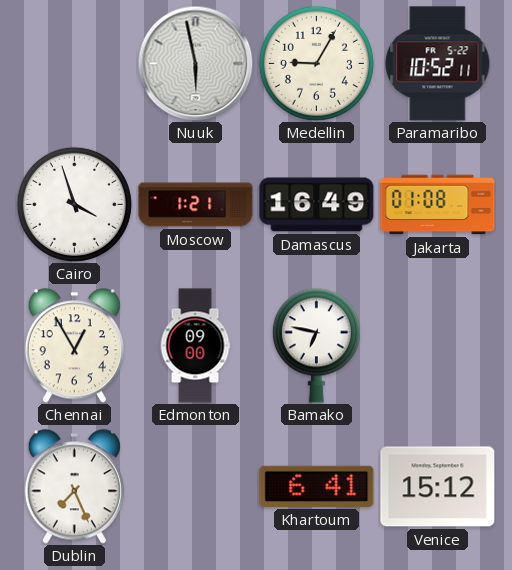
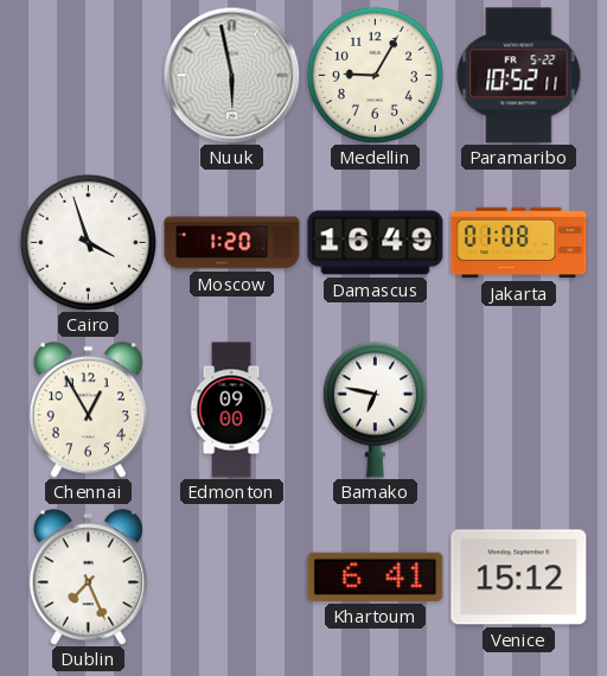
Moscow: 1:21 -> 1:20
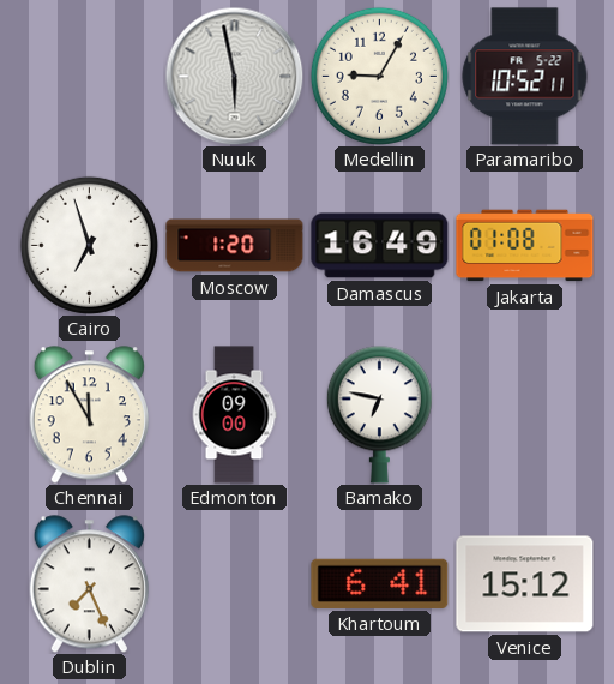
Cairo: 3:57 -> 6:57
Chennai: 12:55 -> 11:55
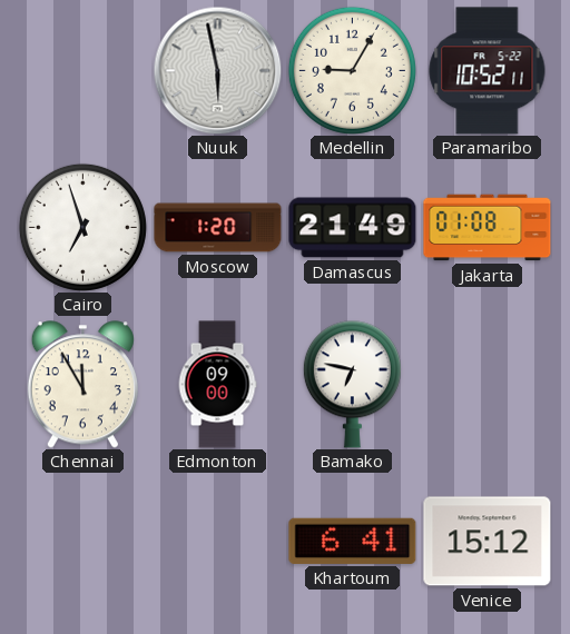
Damascus: 16:49 -> 21:49
Dublin: 7:26 -> none
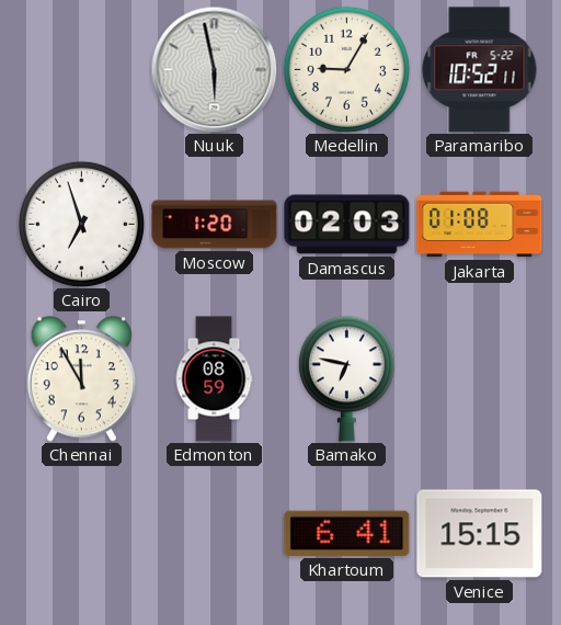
Damascus: 21:49 -> 02:03
Edmonton: 09:00 -> 08:59
Venice: 15:12 -> 15:15
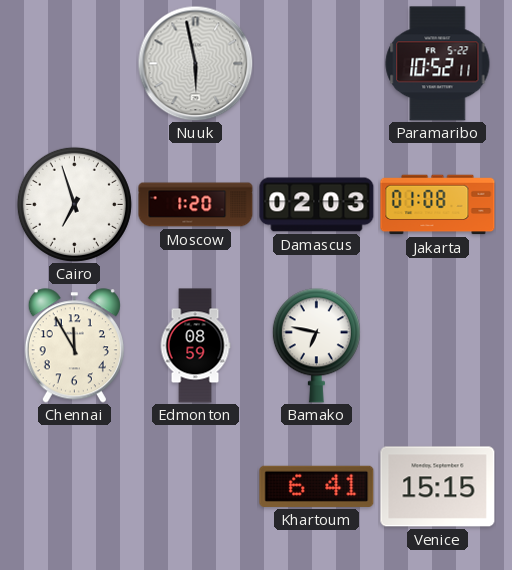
Medellin: 9:05 -> none
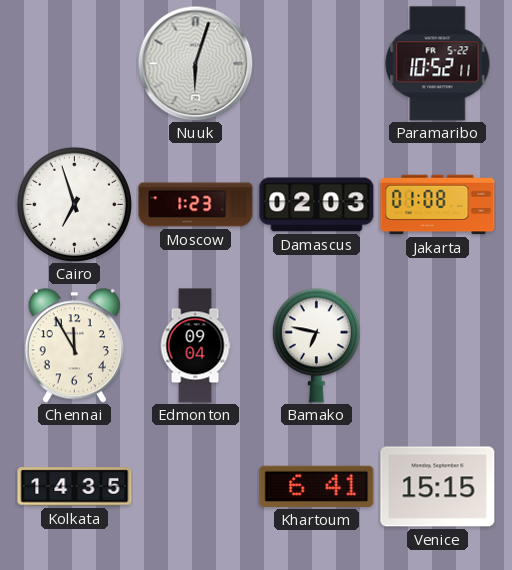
Nuuk: 5:58 -> 6:03
Moscow: 1:20 -> 1:23
Edmonton: 08:59 -> 09:04
Kolkata: none -> 14:35
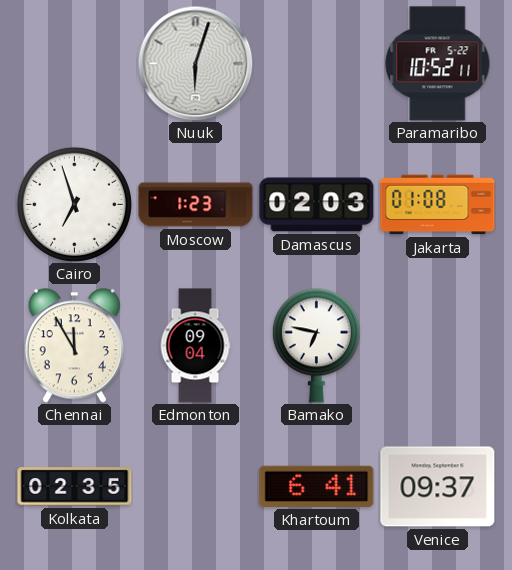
Kolkata: 14:35 -> 02:35
Venice: 15:15 -> 09:37
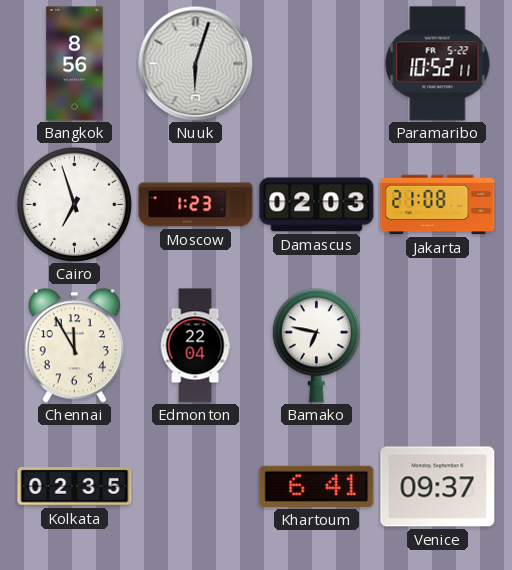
Bangkok: none -> 8:56
Jakarta: 01:08 -> 21:08
Edmonton: 09:04 -> 22:04
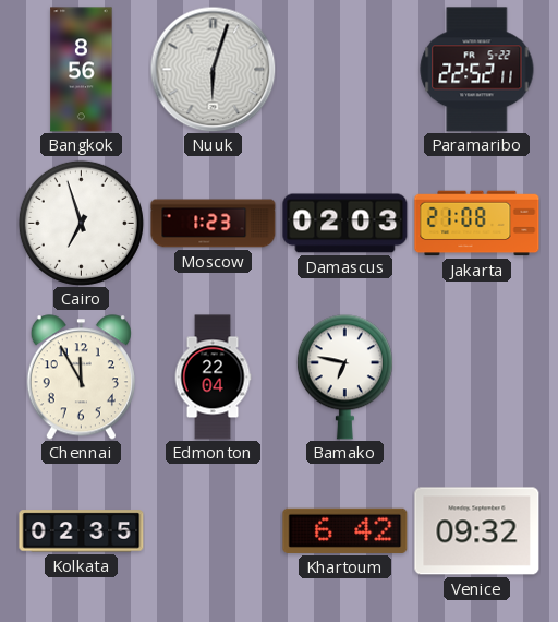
Paramaribo: 10:52 -> 22:52
Khartoum: 6:41 -> 6:42
Venice: 09:37 -> 09:32
